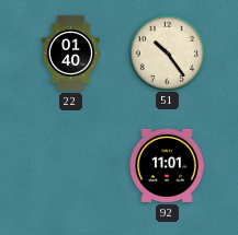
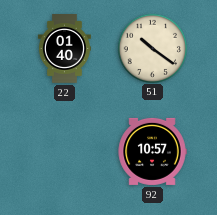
51: 10:24 -> 10:21
92: 11:01 -> 10:57
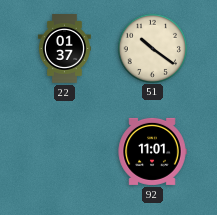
22: 01:40 -> 01:37
92: 10:57 -> 11:01
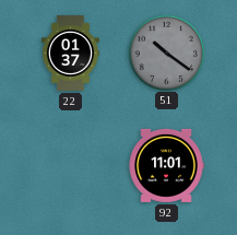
51 dial: cream -> grey
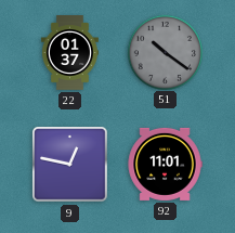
9: none -> 12:47
